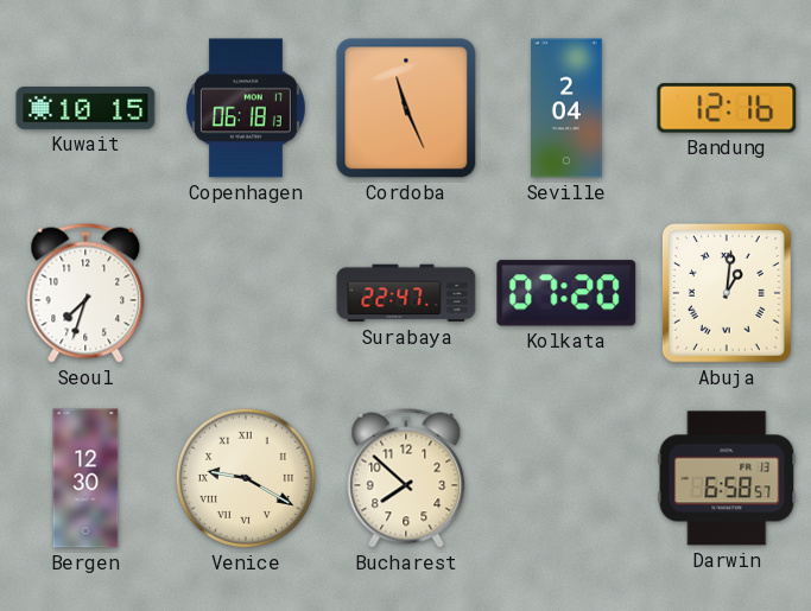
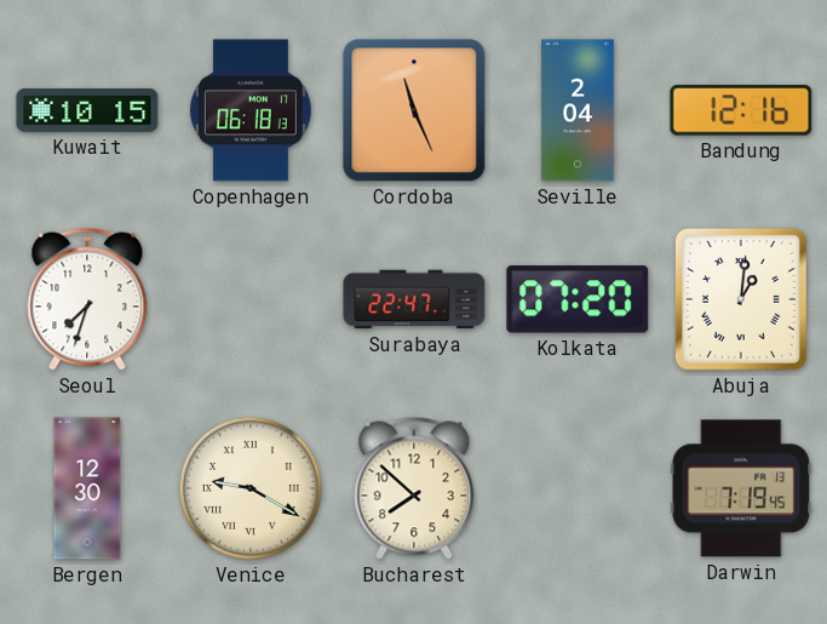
Darwin: 6:58 -> 7:19
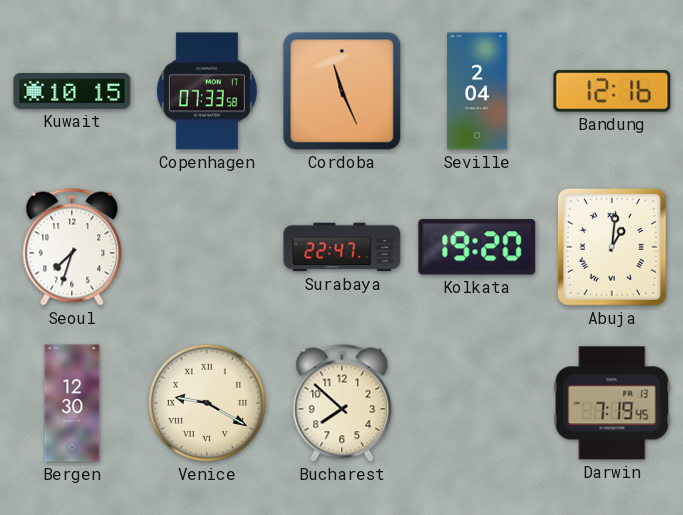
Copenhagen: 06:18 -> 07:33
Kolkata: 07:20 -> 19:20
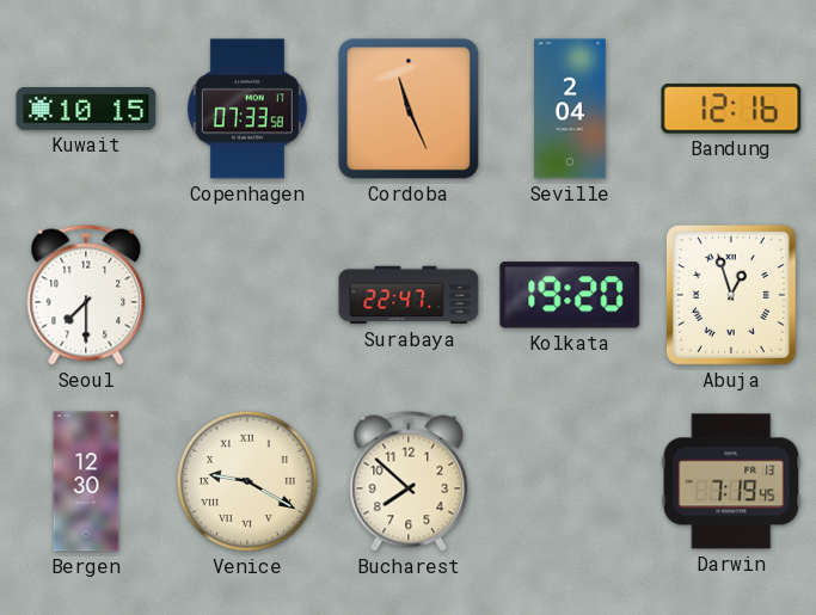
Seoul: 7:33 -> 7:30
Abuja: 1:01 -> 12:57
